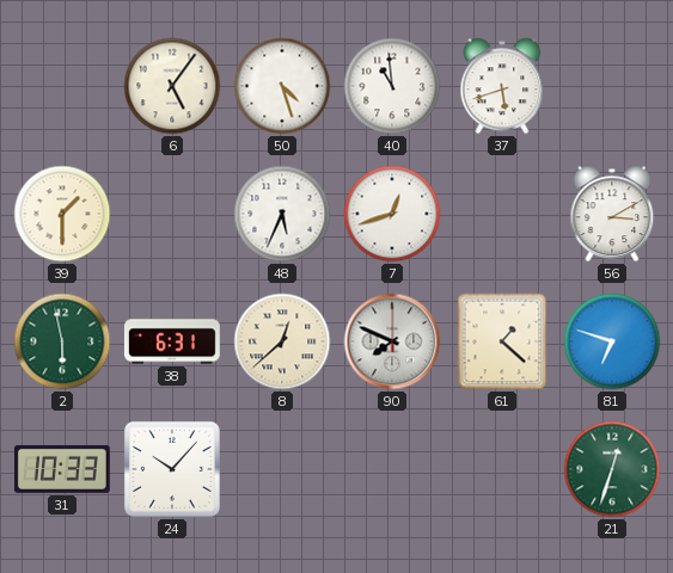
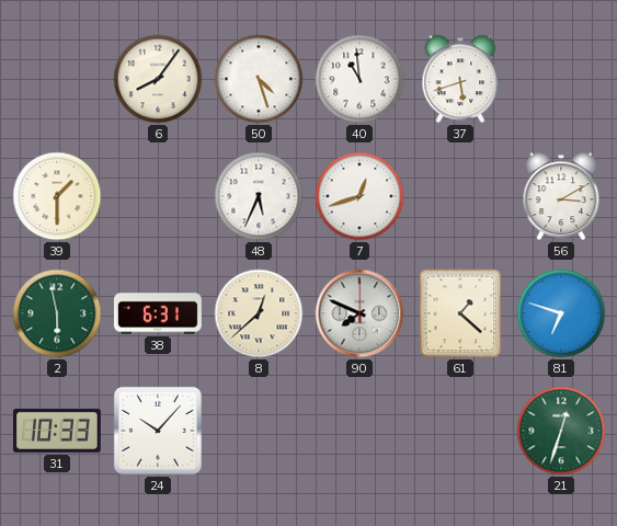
6: 5:06 -> 8:06
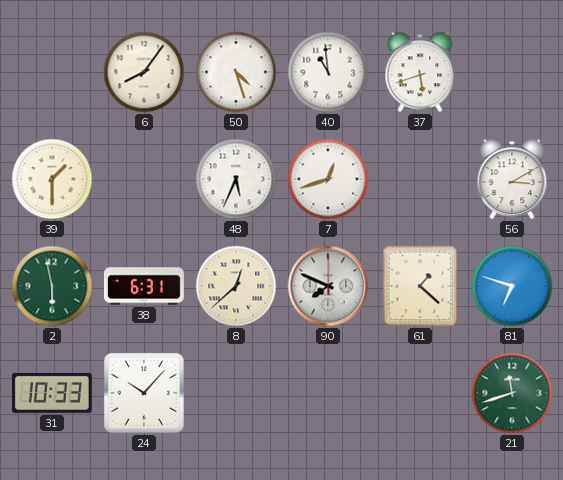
21: 12:33 -> 11:42
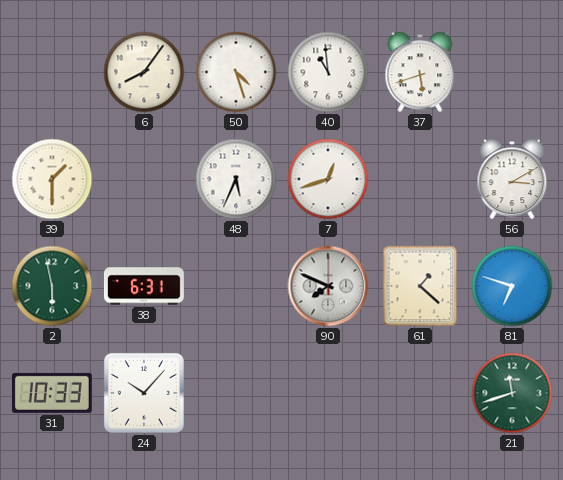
8: 12:38 -> none
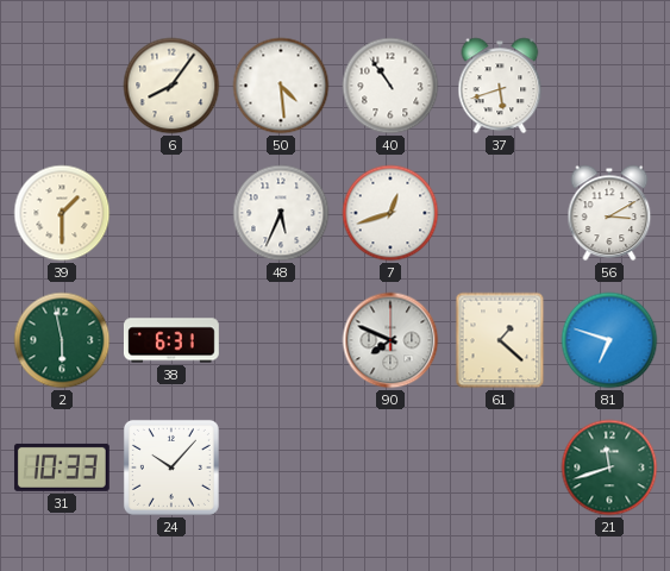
50: 4:27 -> 4:29
40: 10:59 -> 10:54
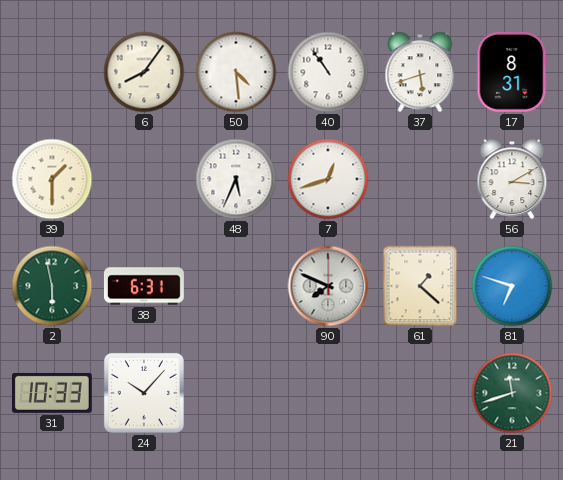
17: none -> 8:31
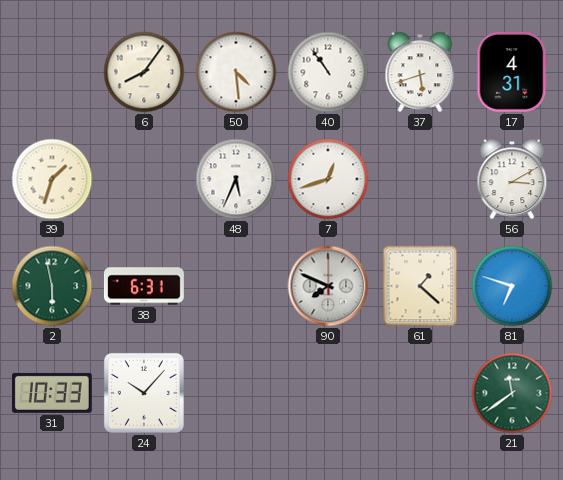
17: 8:31 -> 4:31
39: 1:30 -> 1:33
21: 11:42 -> 11:39
